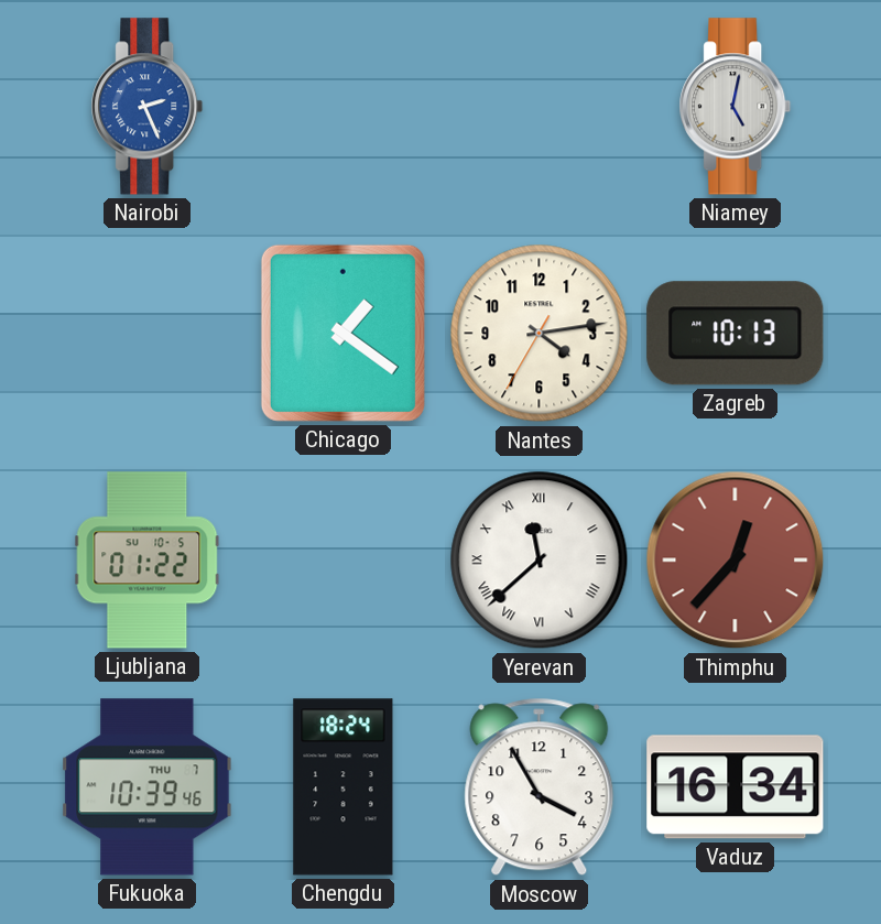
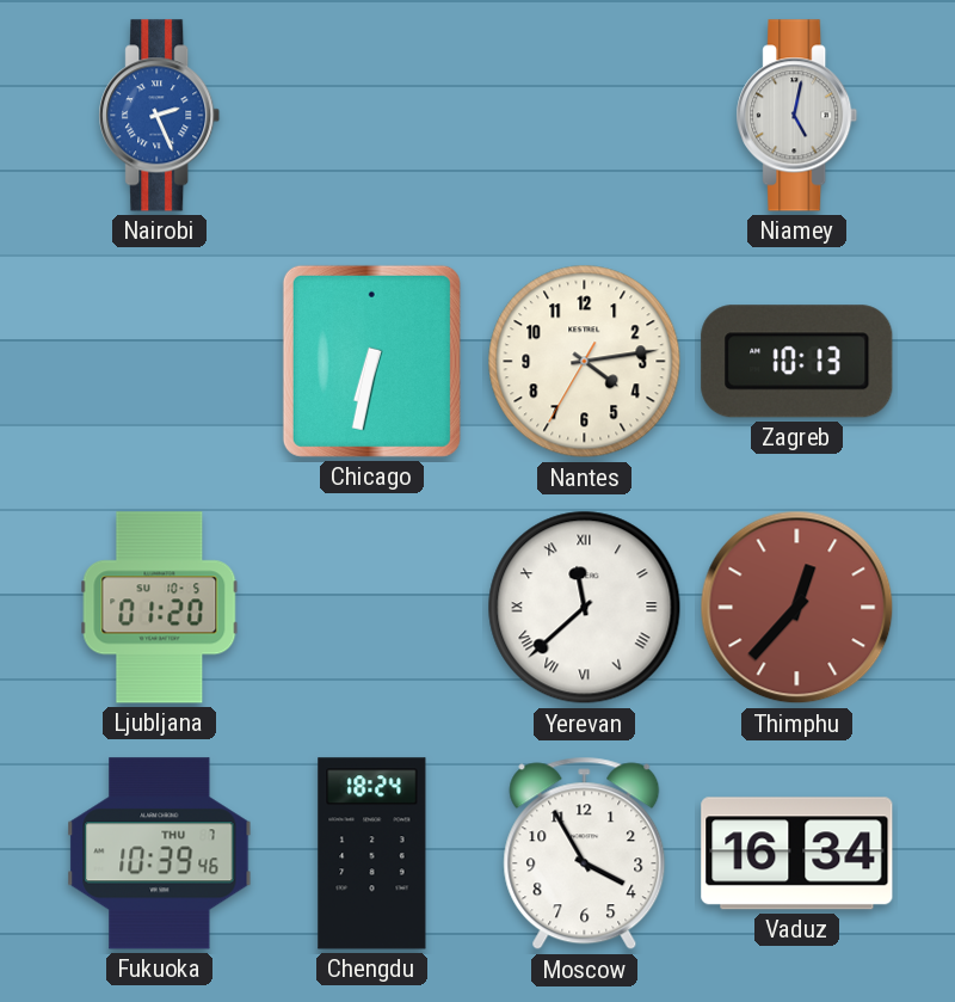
Chicago: 1:21 -> 6:32
Ljubljana: 01:22 -> 01:20
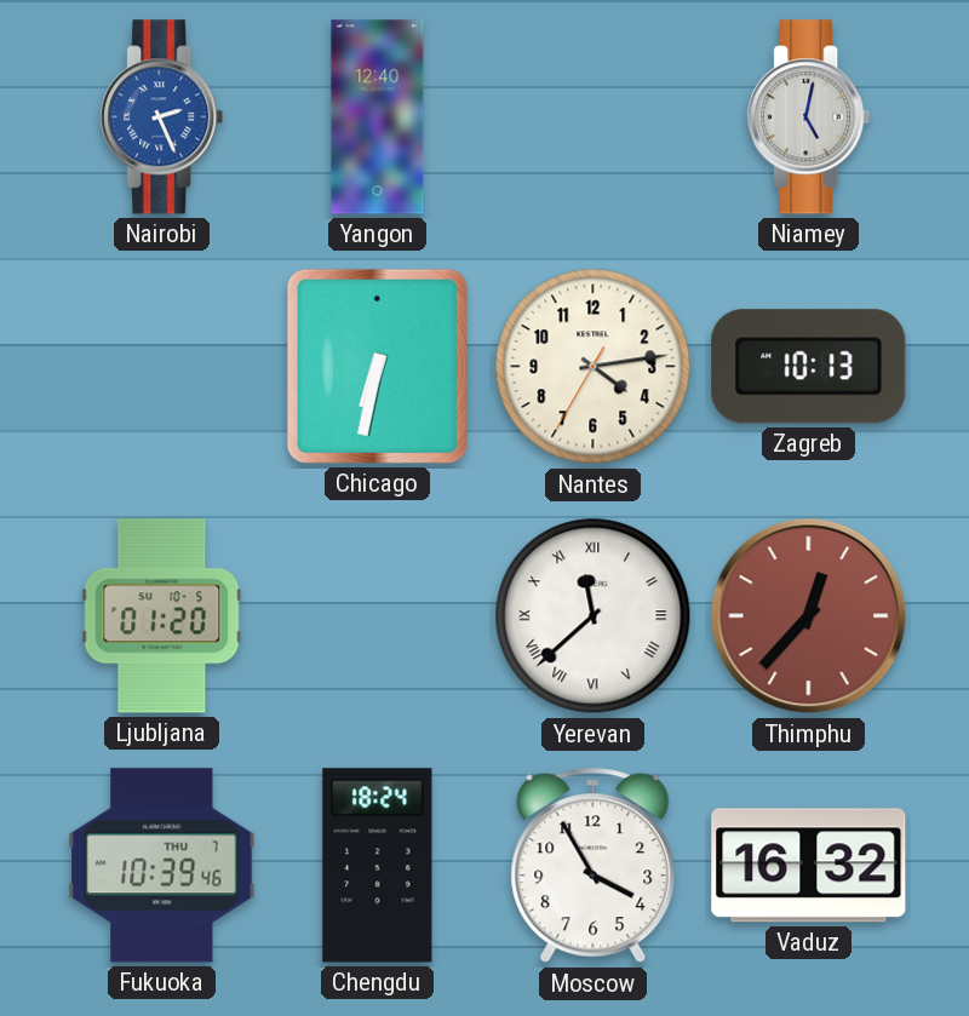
Yangon: none -> 12:40
Vaduz: 16:34 -> 16:32
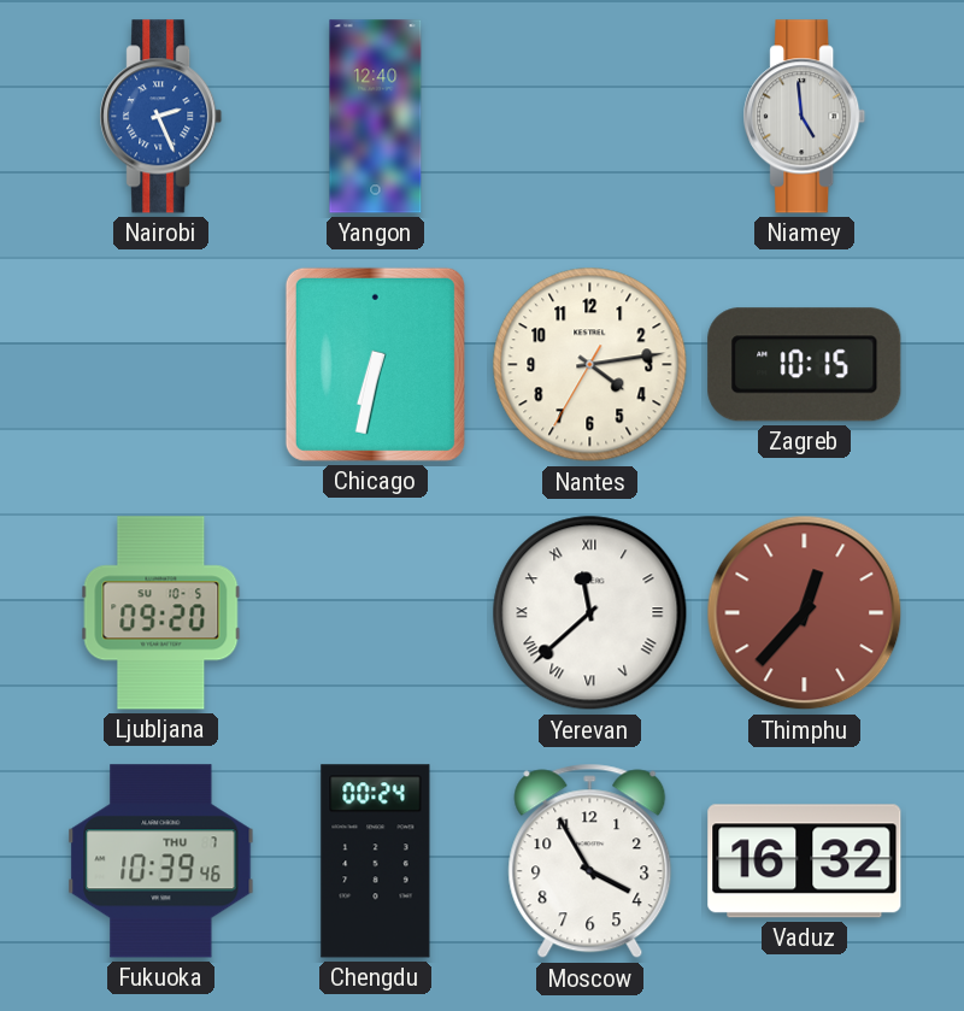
Niamey: 5:02 -> 4:59
Zagreb: 10:13 -> 10:15
Ljubljana: 01:20 -> 09:20
Chengdu: 18:24 -> 00:24
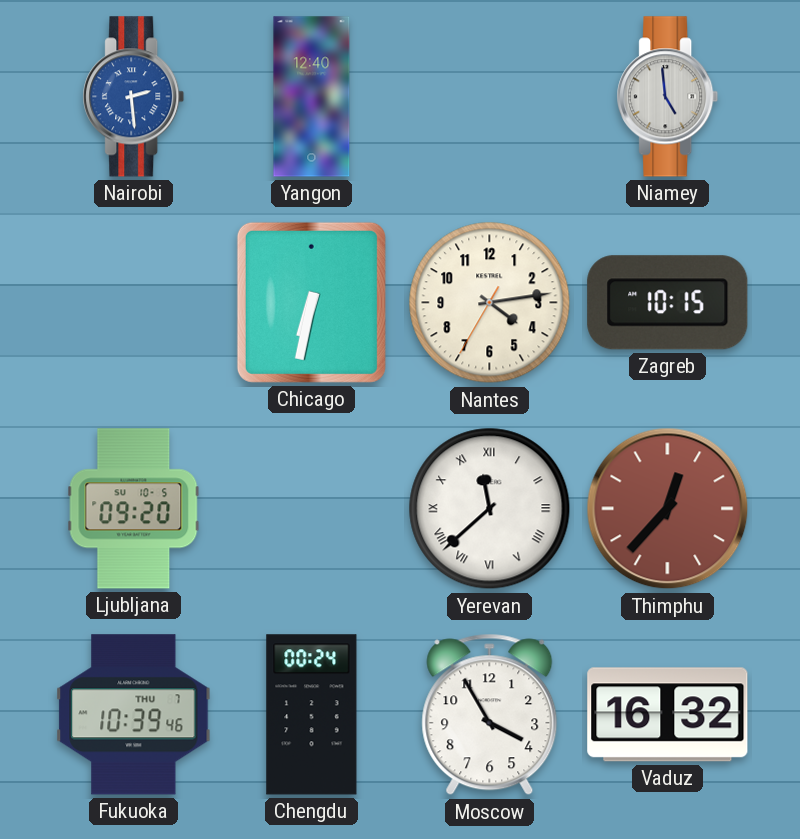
Nairobi: 2:26 -> 2:29
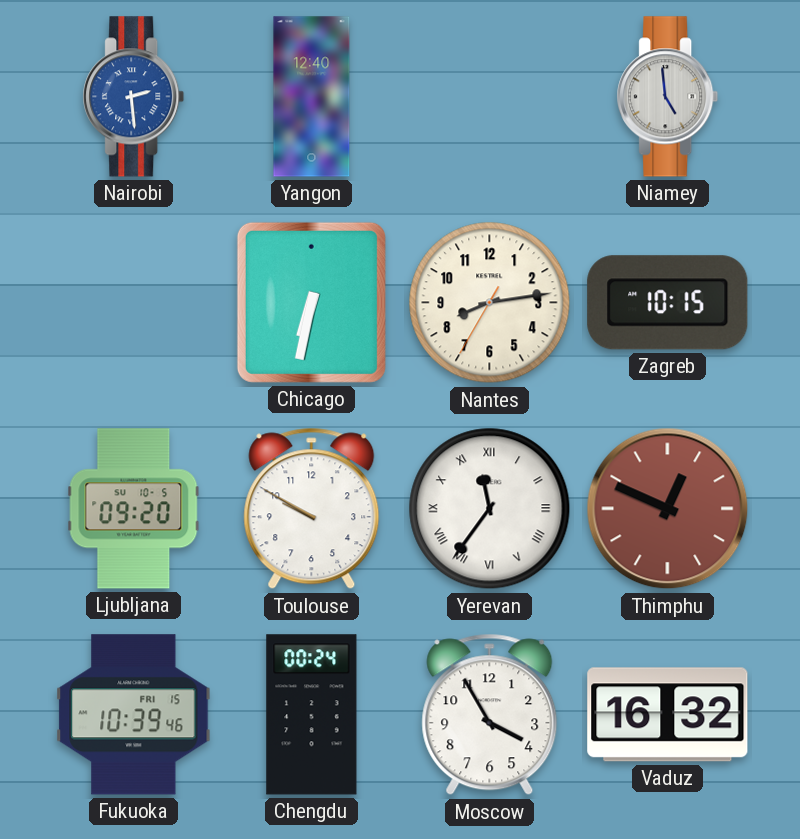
Nantes: 4:13 -> 8:13
Toulouse: none -> 9:50
Yerevan: 11:38 -> 11:36
Thimphu: 12:37 -> 12:49
Fukuoka date: THU 7 -> FRI 15
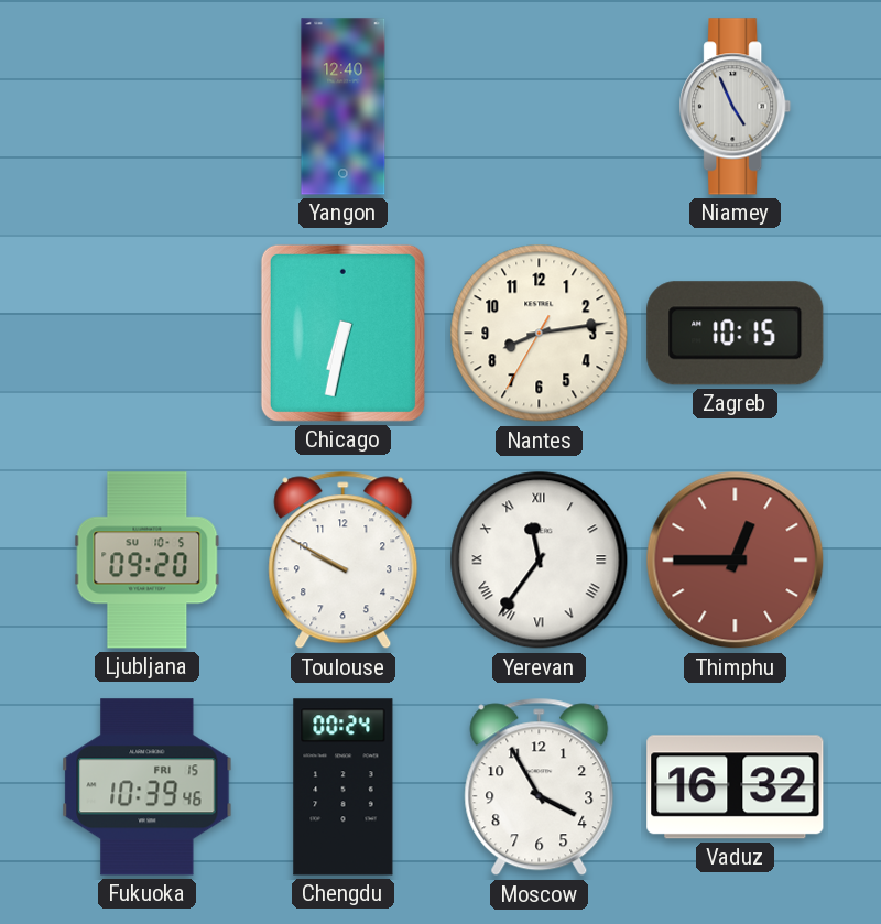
Nairobi: 2:29 -> none
Niamey: 4:59 -> 4:56
Thimphu: 12:49 -> 12:45
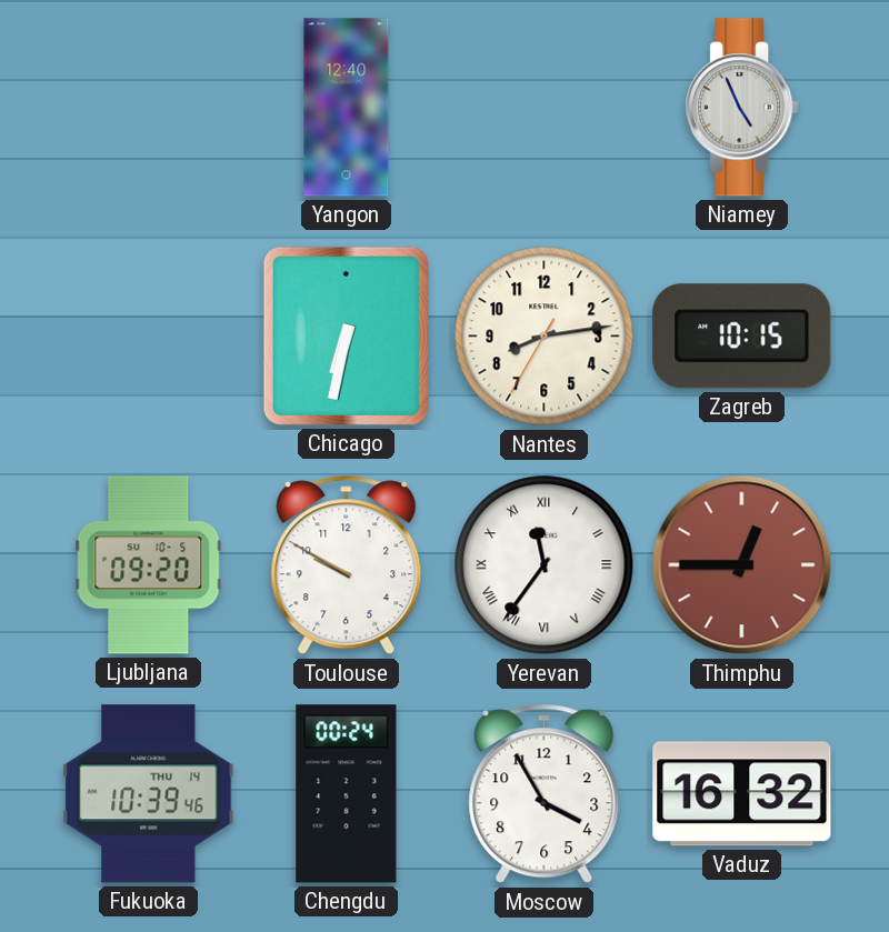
Fukuoka date: FRI 15 -> THU 14
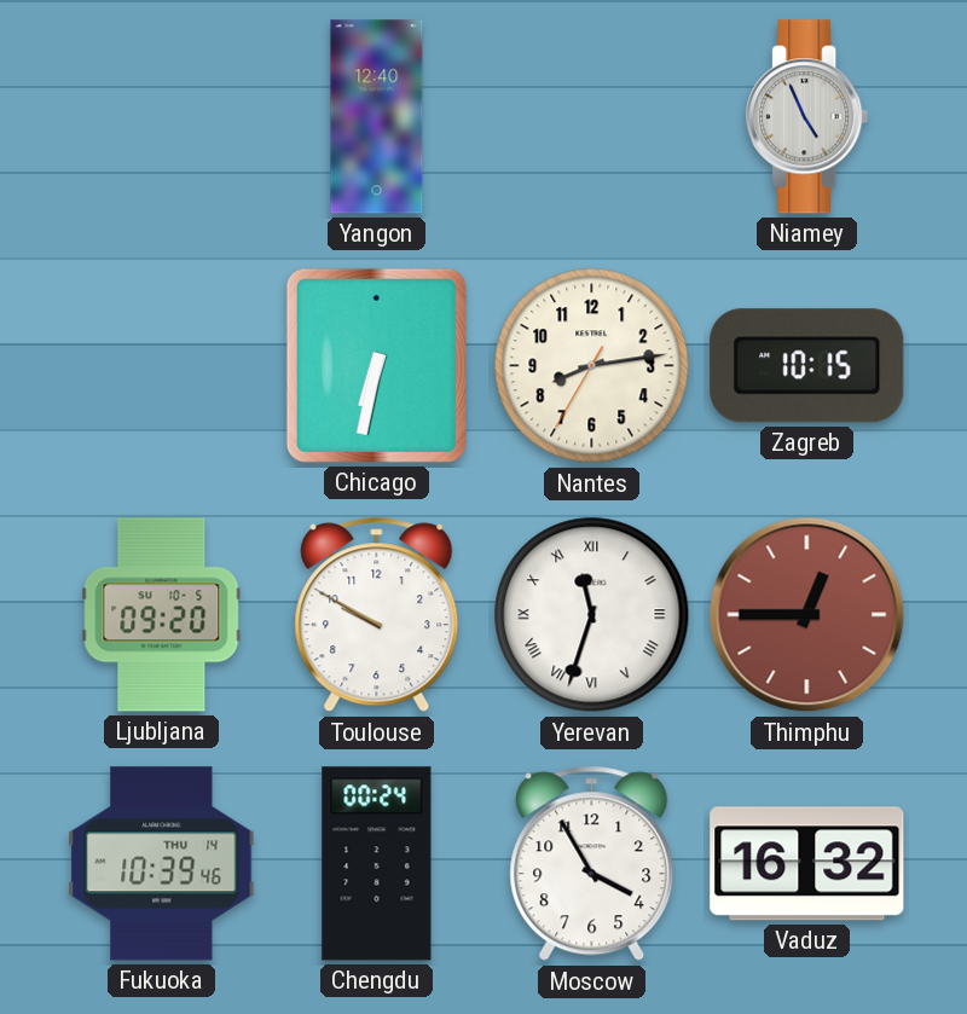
Yerevan: 11:36 -> 11:33
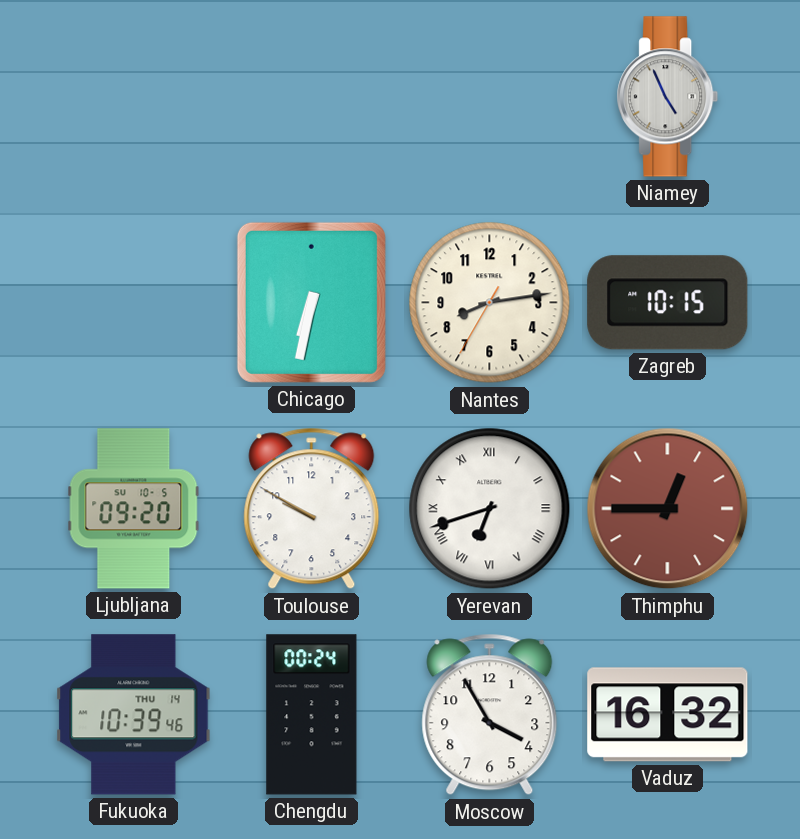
Yangon: 12:40 -> none
Yerevan: 11:33 -> 6:42
